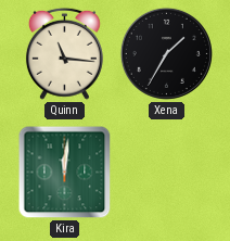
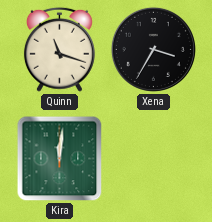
Quinn: 11:16 -> 11:18
Xena: 1:35 -> 3:35
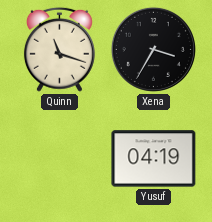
Kira: 12:01 -> none
Yusuf: none -> 04:19
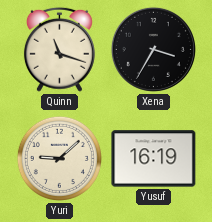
Yuri: none -> 9:08
Yusuf: 04:19 -> 16:19
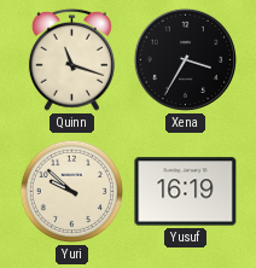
Yuri: 9:08 -> 9:52
